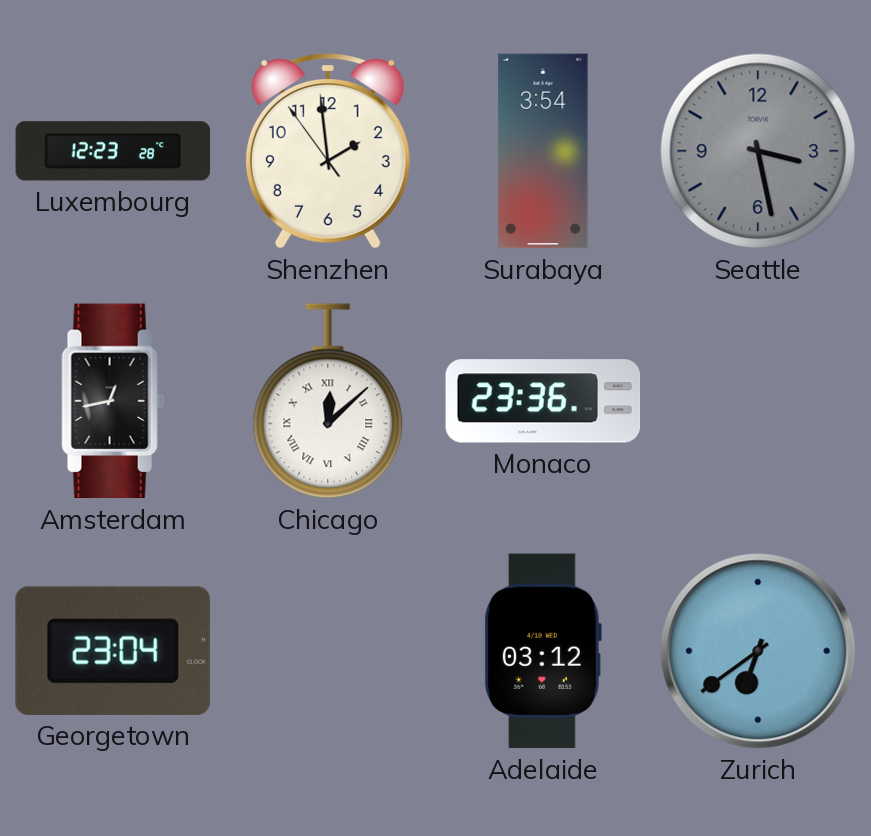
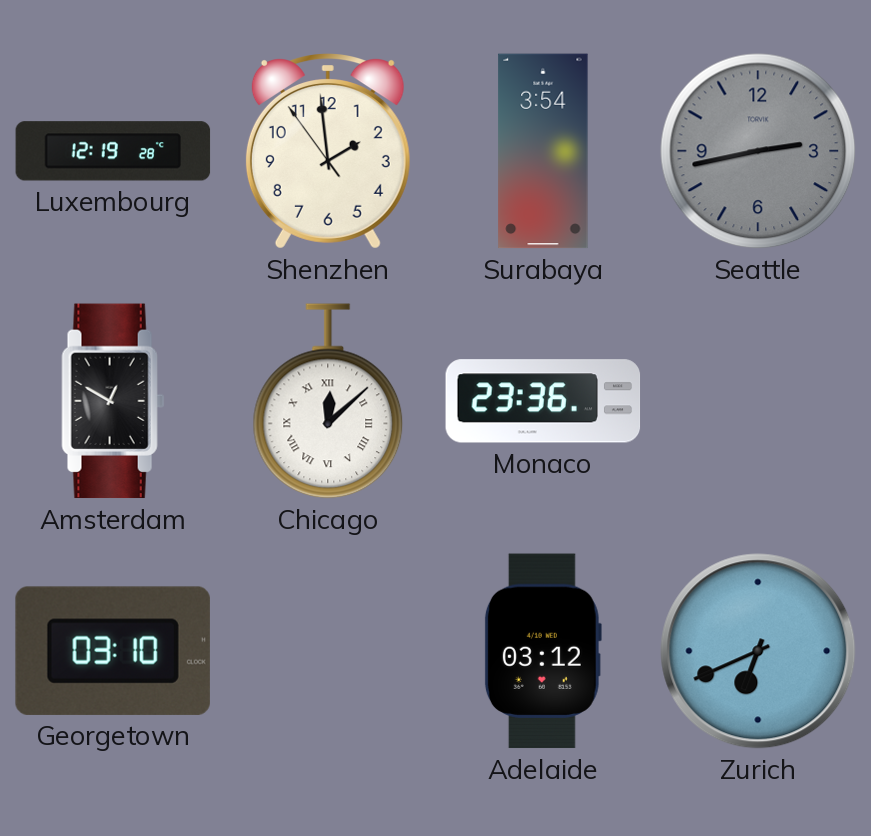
Luxembourg: 12:23 -> 12:19
Seattle: 3:28 -> 2:43
Amsterdam: 12:43 -> 12:50
Georgetown: 23:04 -> 03:10
Zurich: 6:39 -> 6:41
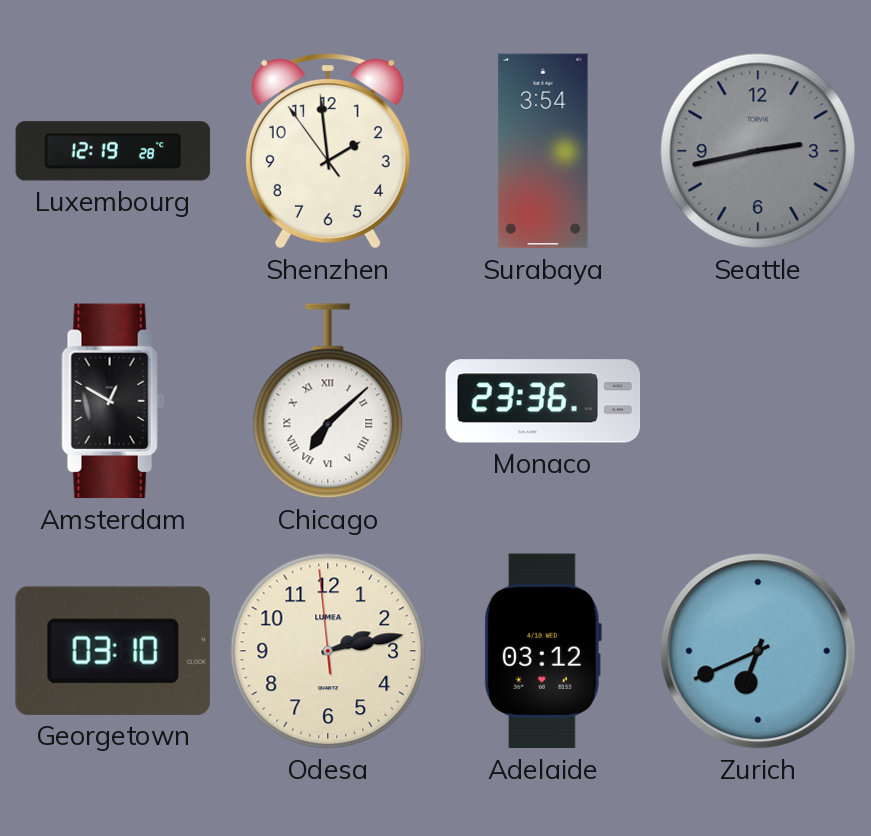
Chicago: 12:08 -> 7:08
Odesa: none -> 2:12
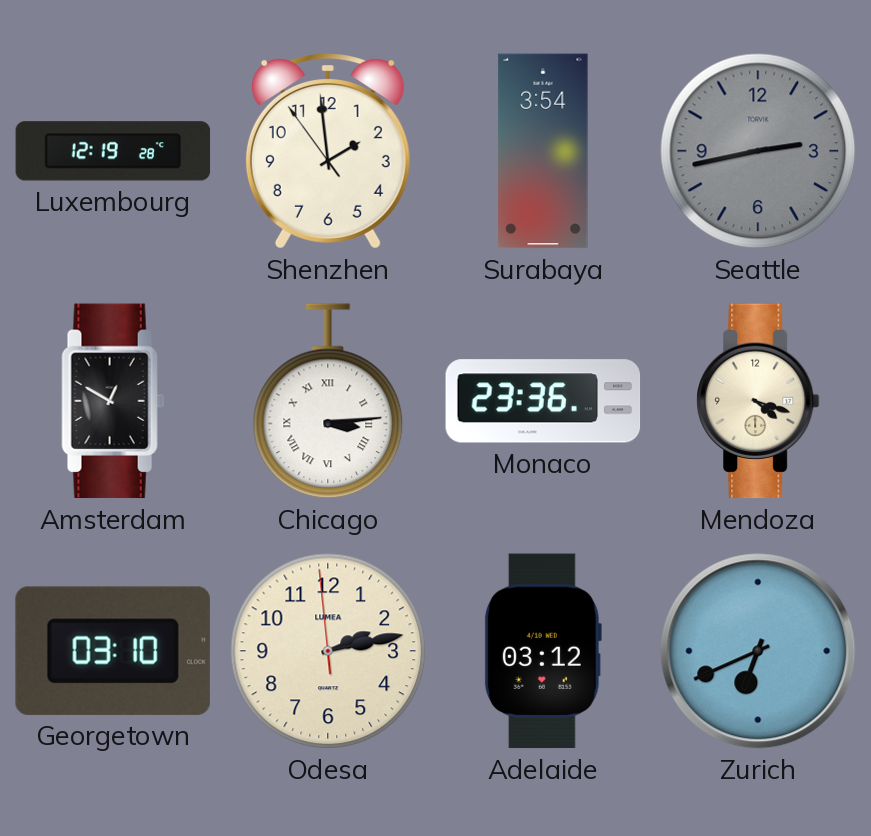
Chicago: 7:08 -> 3:14
Mendoza: none -> 4:18
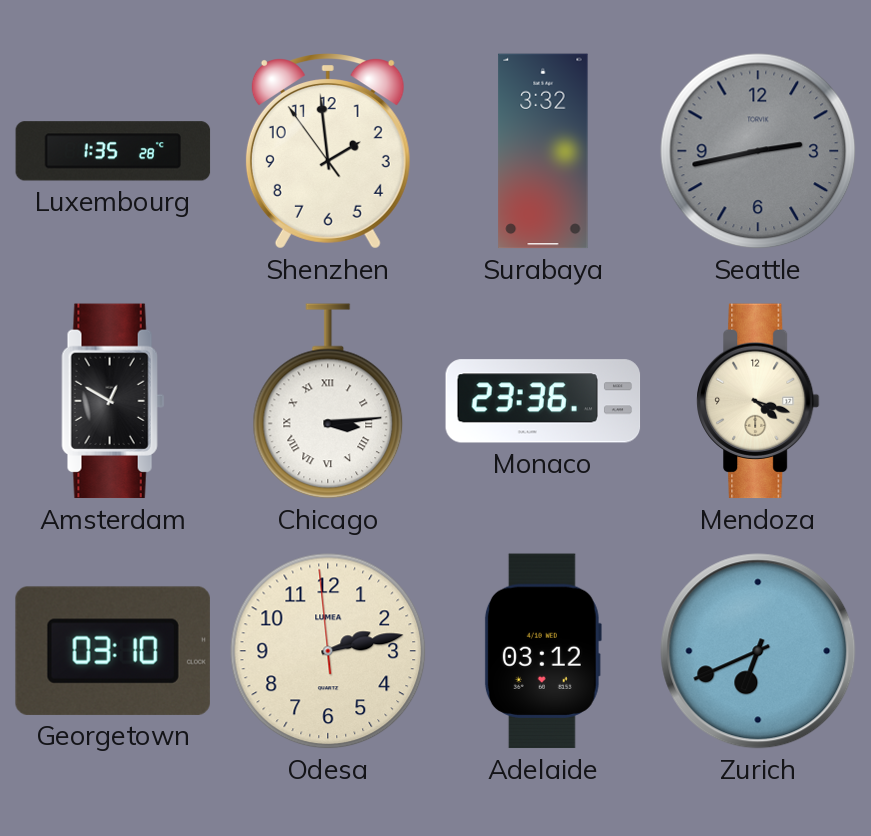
Luxembourg: 12:19 -> 1:35
Surabaya: 3:54 -> 3:32
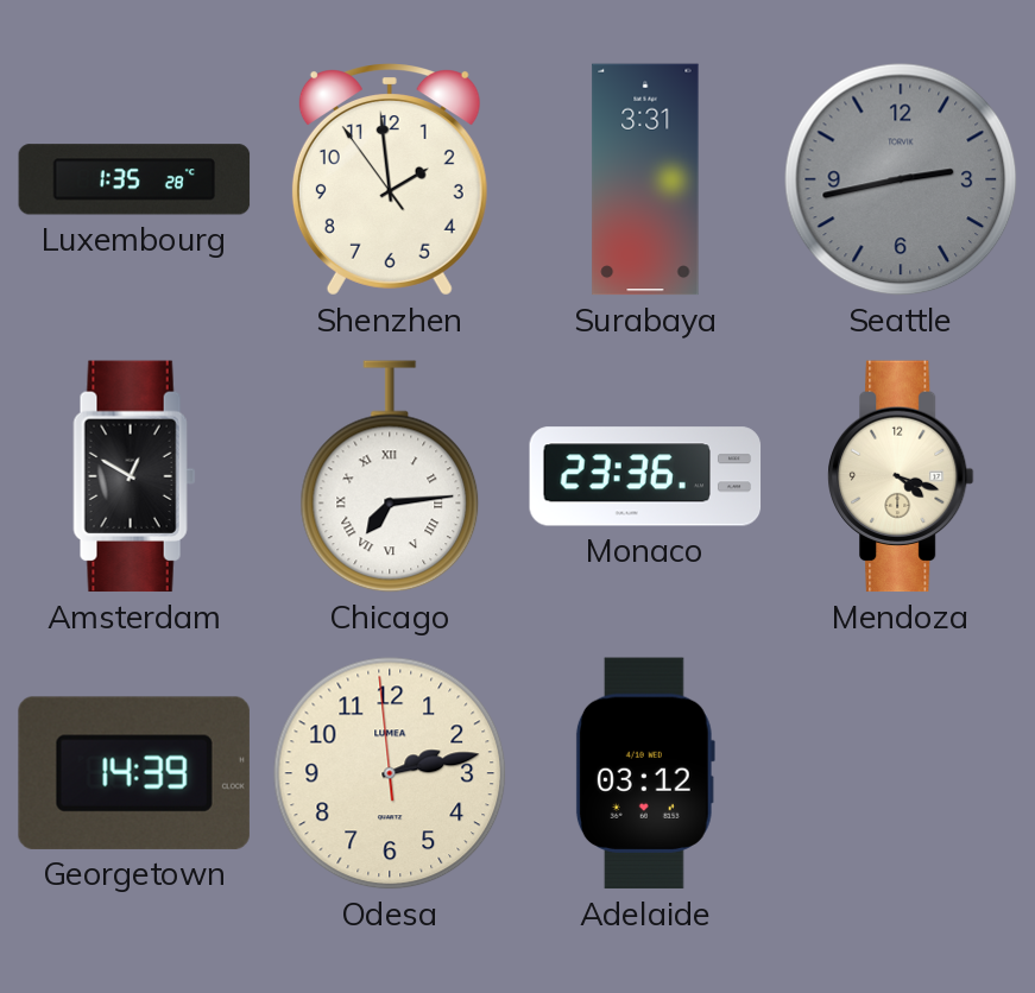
Surabaya: 3:32 -> 3:31
Chicago: 3:14 -> 7:14
Georgetown: 03:10 -> 14:39
Zurich: 6:41 -> none
